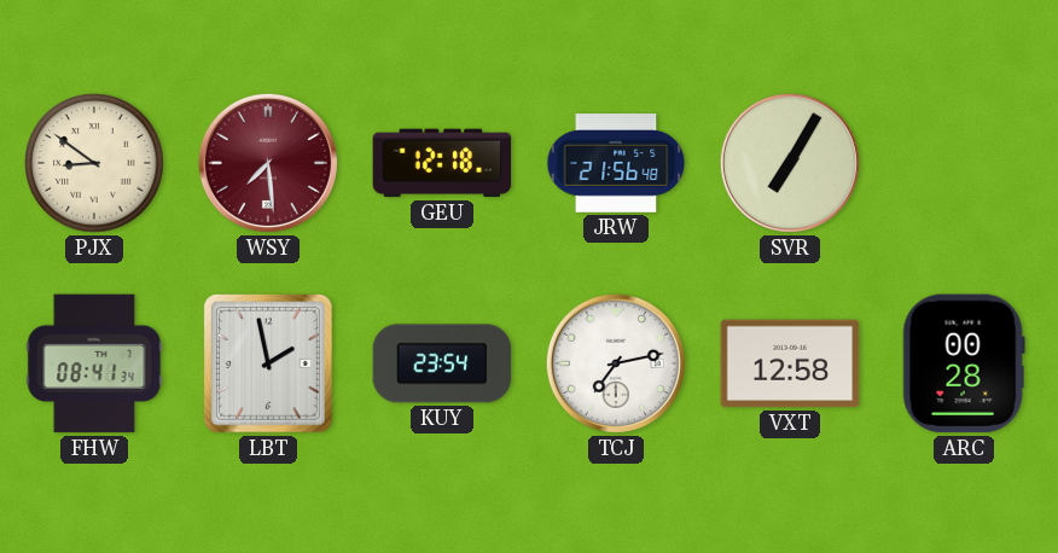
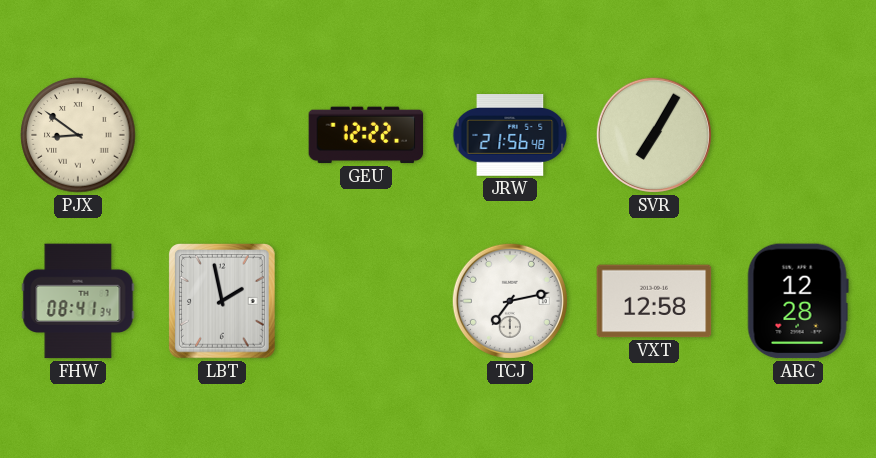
WSY: 7:29 -> none
GEU: 12:18 -> 12:22
KUY: 23:54 -> none
ARC: 00:28 -> 12:28
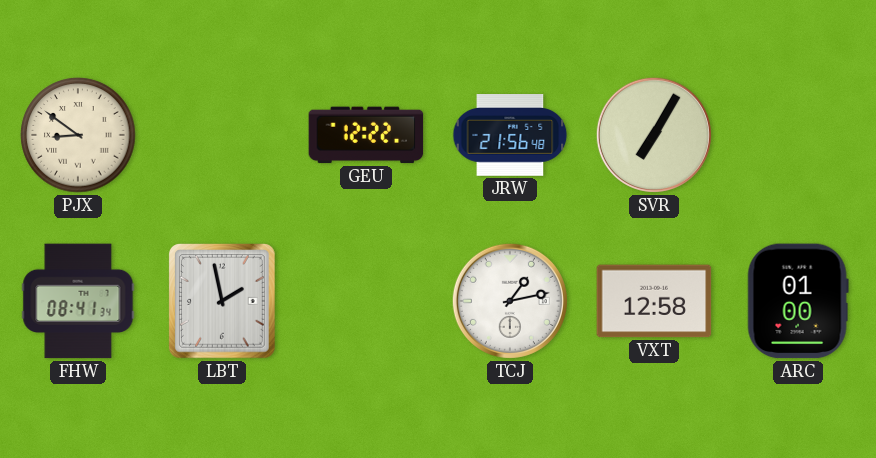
TCJ: 7:13 -> 1:13
ARC: 12:28 -> 01:00
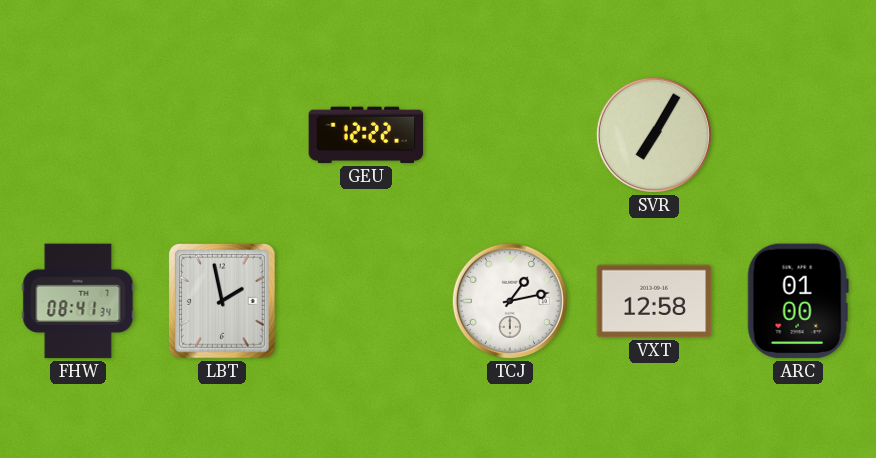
PJX: 8:51 -> none
JRW: 21:56 -> none
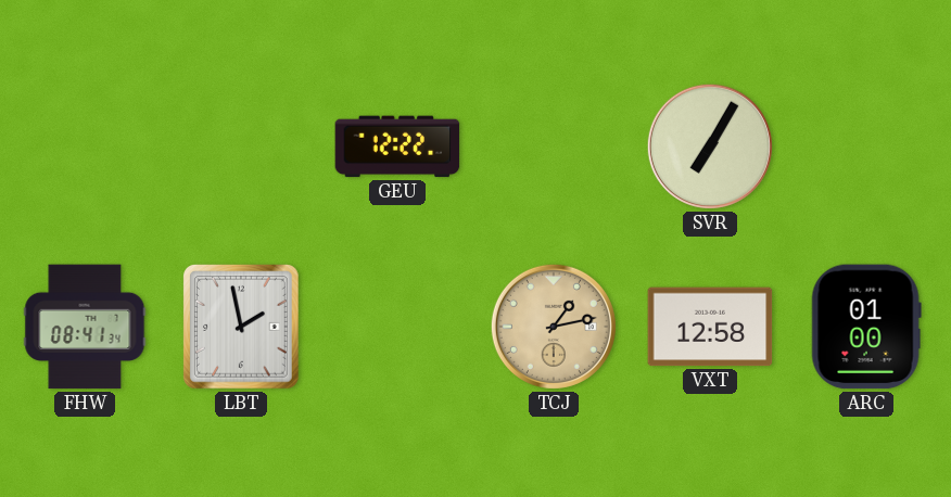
TCJ dial: white -> champagne
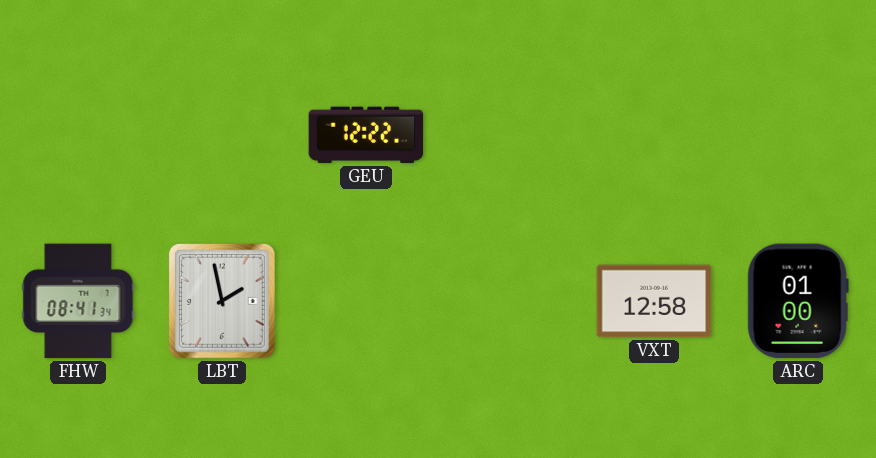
SVR: 7:05 -> none
TCJ: 1:13 -> none
